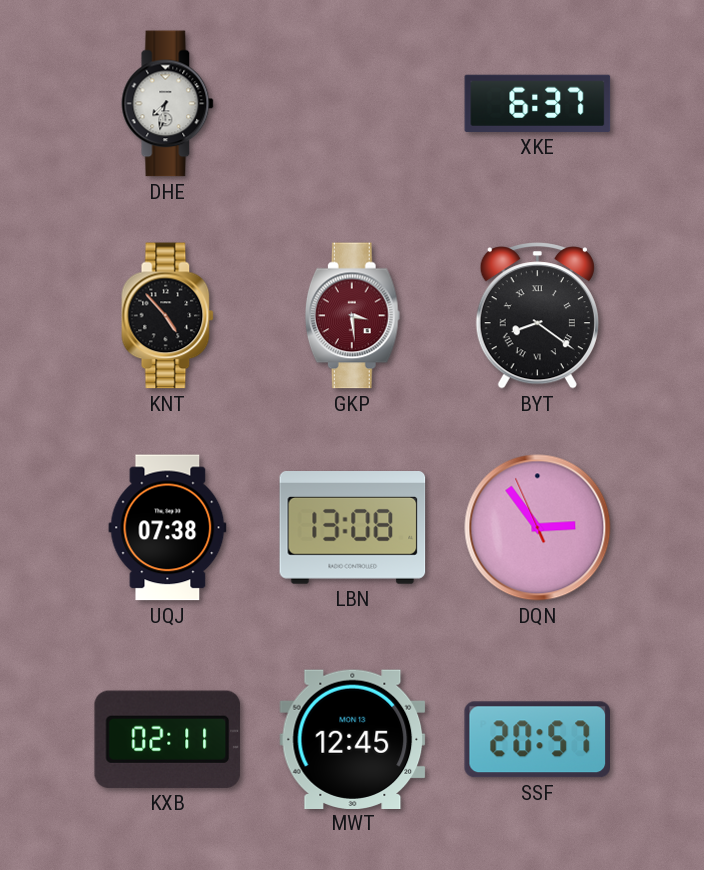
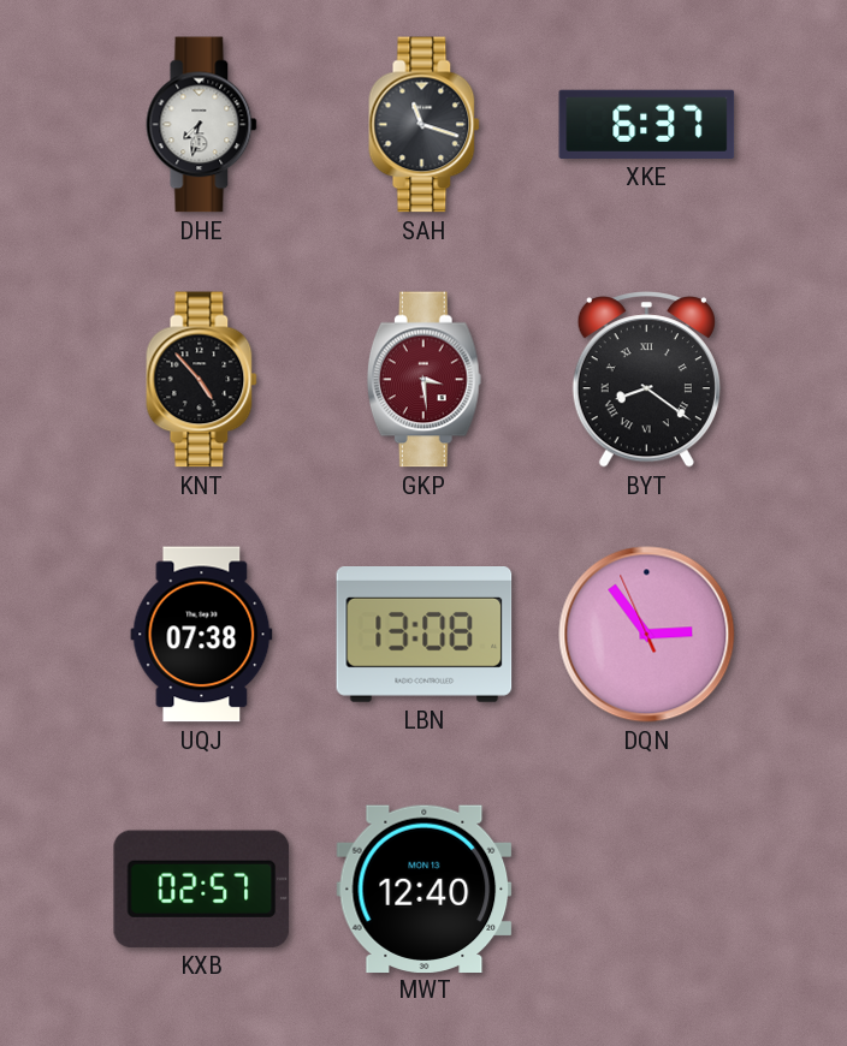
SAH: none -> 11:18
KXB: 02:11 -> 02:57
MWT: 12:45 -> 12:40
SSF: 20:57 -> none
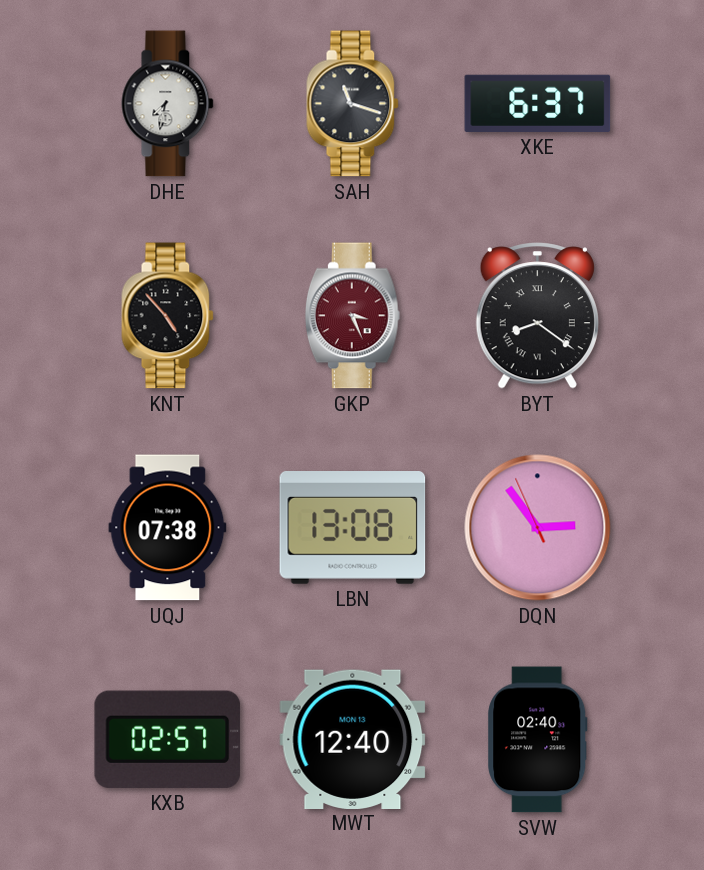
GKP: 3:29 -> 3:26
SVW: none -> 02:40
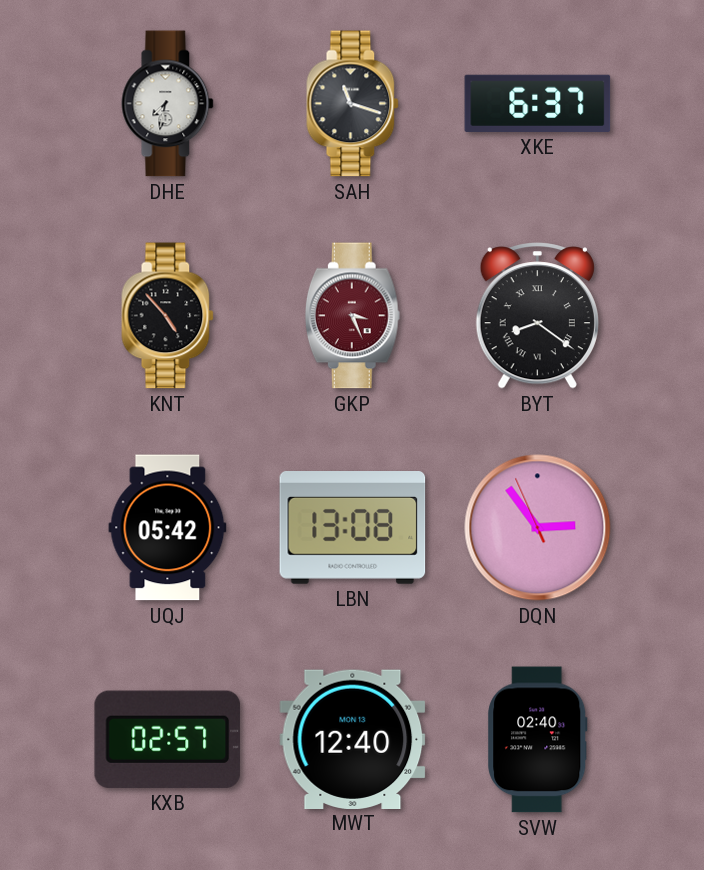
UQJ: 07:38 -> 05:42
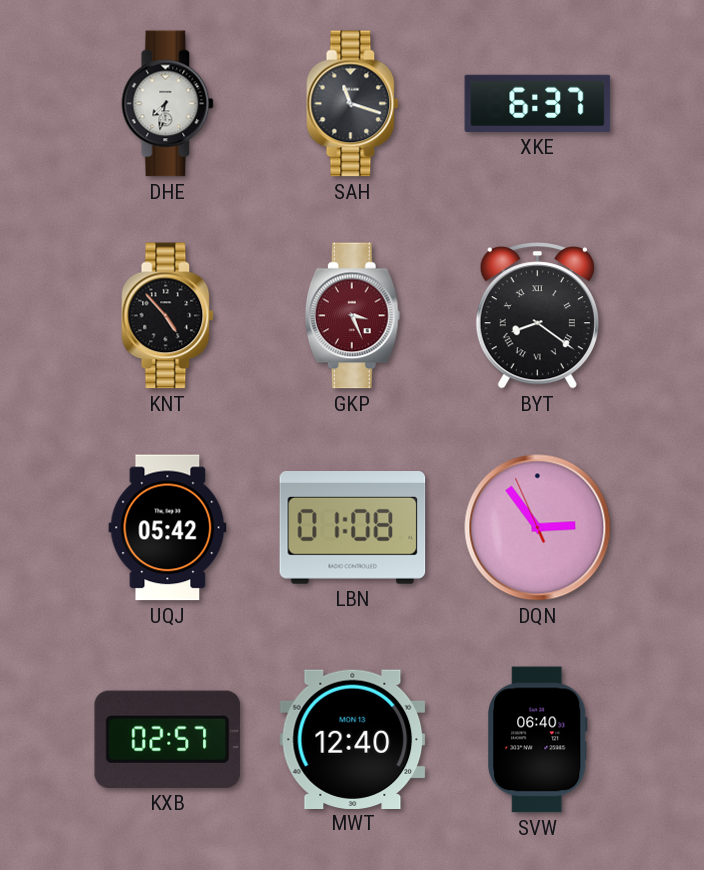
LBN: 13:08 -> 01:08
SVW: 02:40 -> 06:40
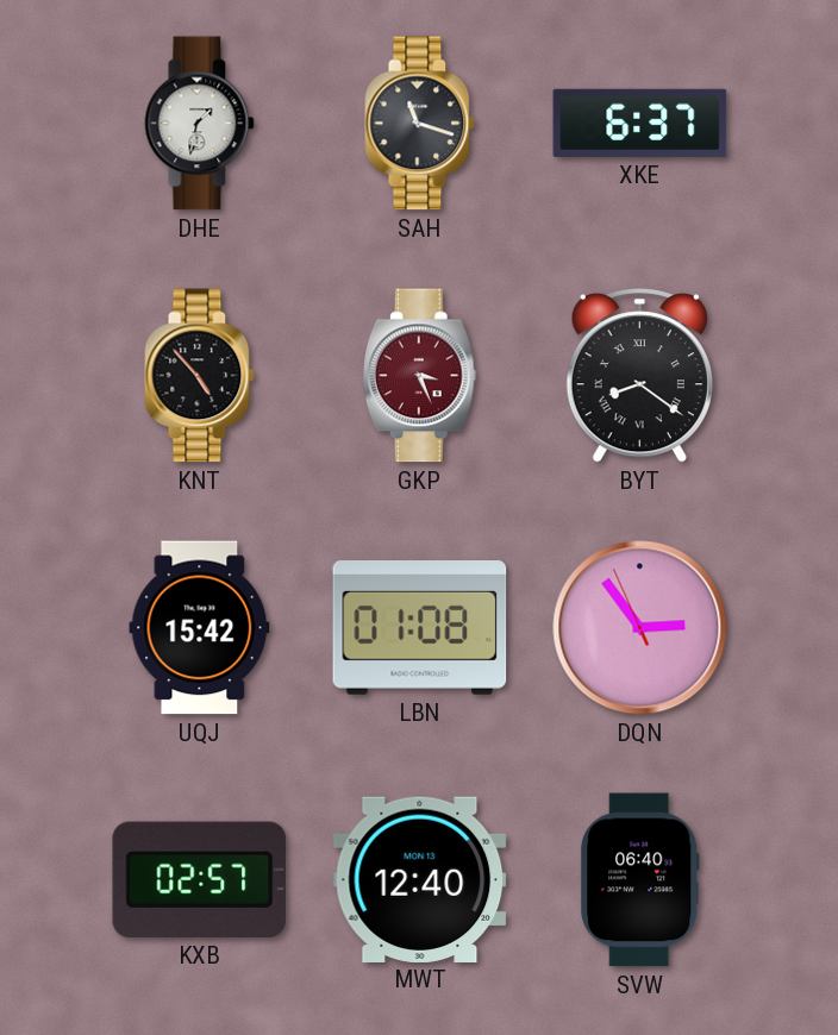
DHE: 7:32 -> 1:32
UQJ: 05:42 -> 15:42
